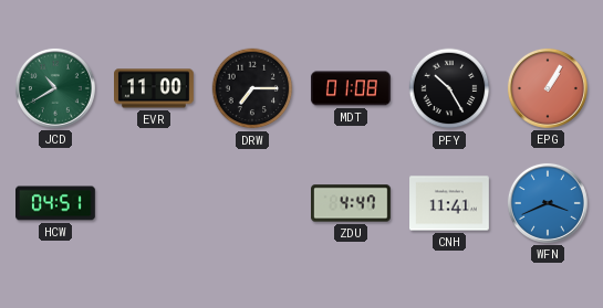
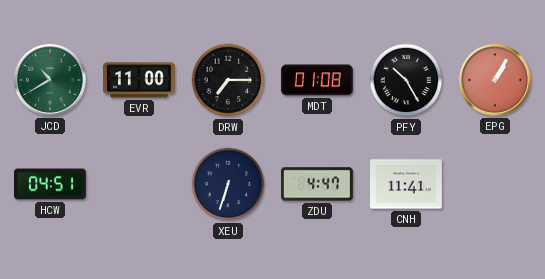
XEU: none -> 6:33
WFN: 3:41 -> none
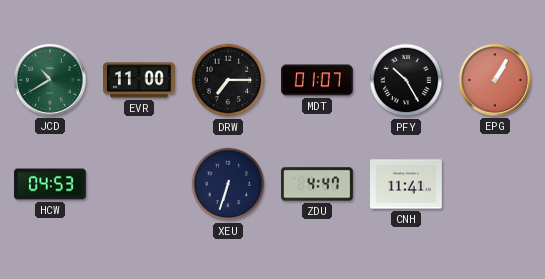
MDT: 01:08 -> 01:07
HCW: 04:51 -> 04:53
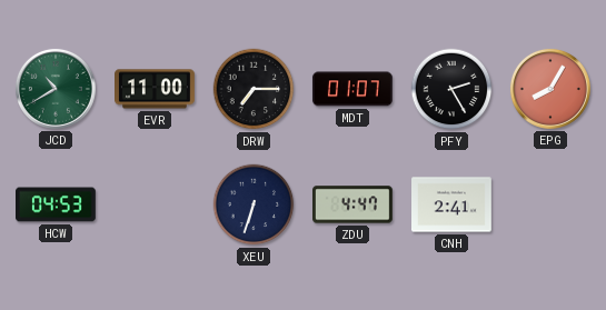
PFY: 10:25 -> 2:25
EPG: 1:05 -> 8:05
CNH: 11:41 -> 2:41
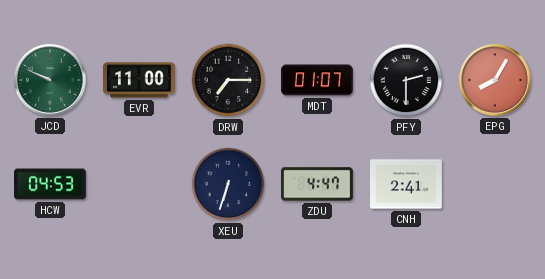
JCD: 10:40 -> 9:49
PFY: 2:25 -> 2:30
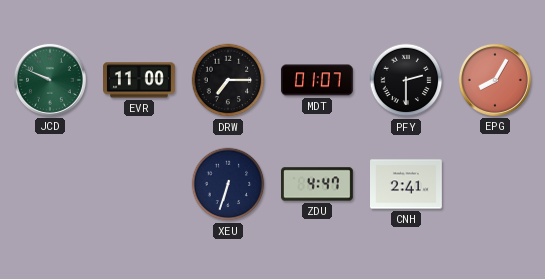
HCW: 04:53 -> none
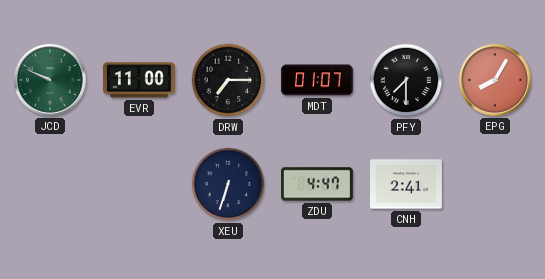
PFY: 2:30 -> 7:30
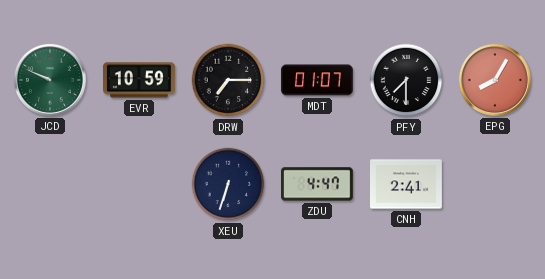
EVR: 11:00 -> 10:59
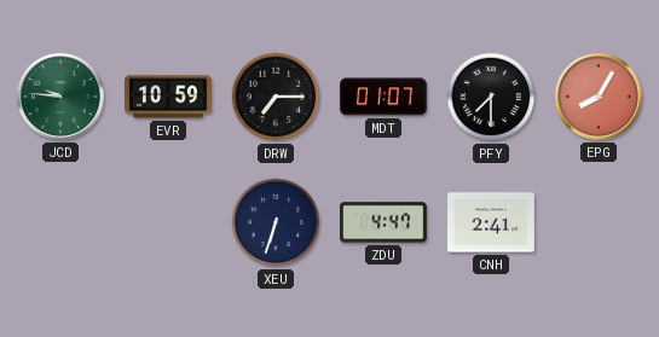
JCD: 9:49 -> 9:46
